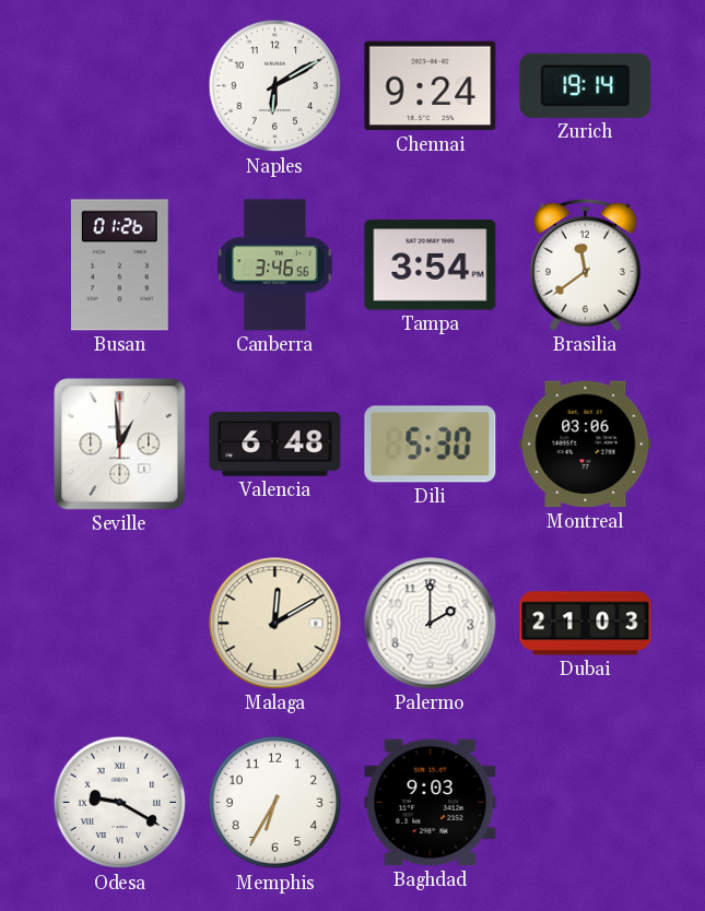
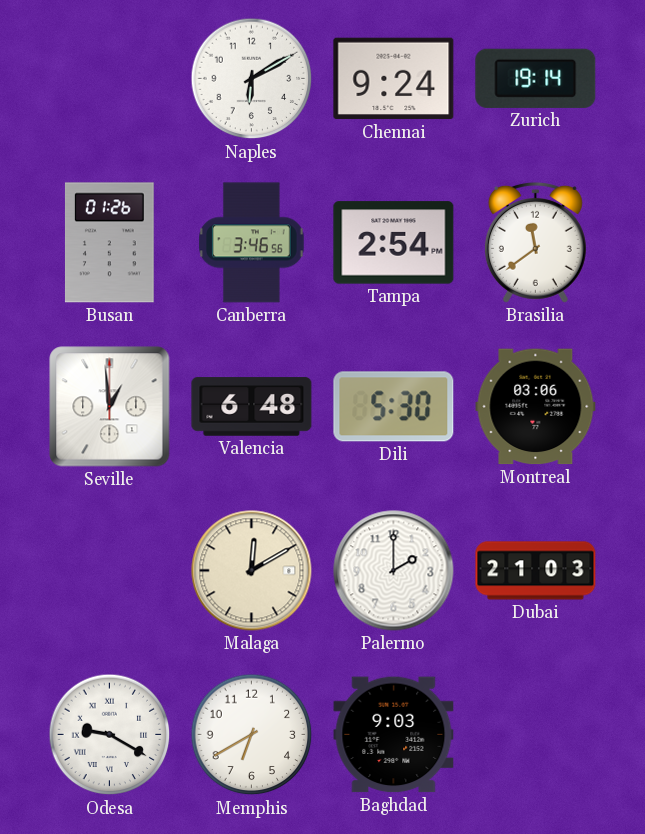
Tampa: 3:54 -> 2:54
Memphis: 6:35 -> 6:40
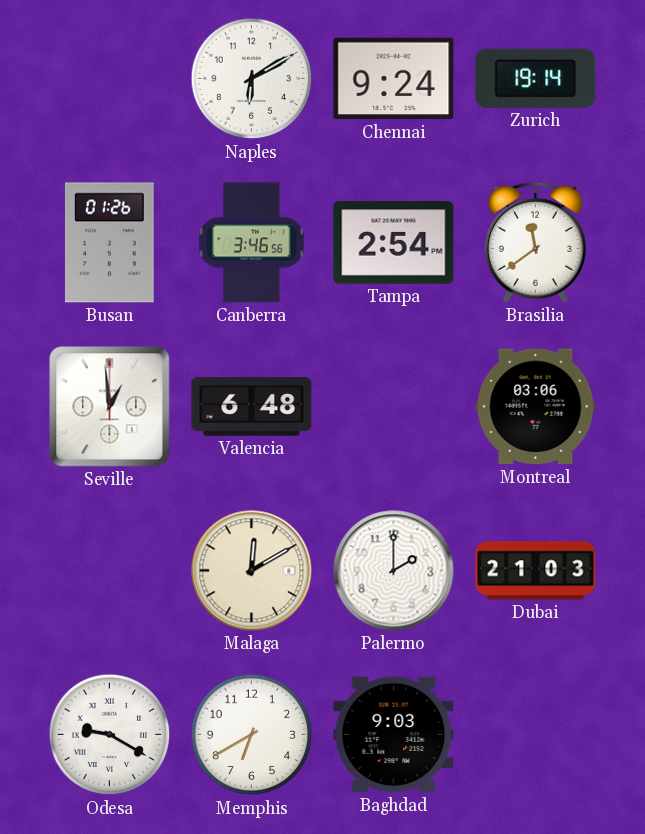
Dili: 5:30 -> none
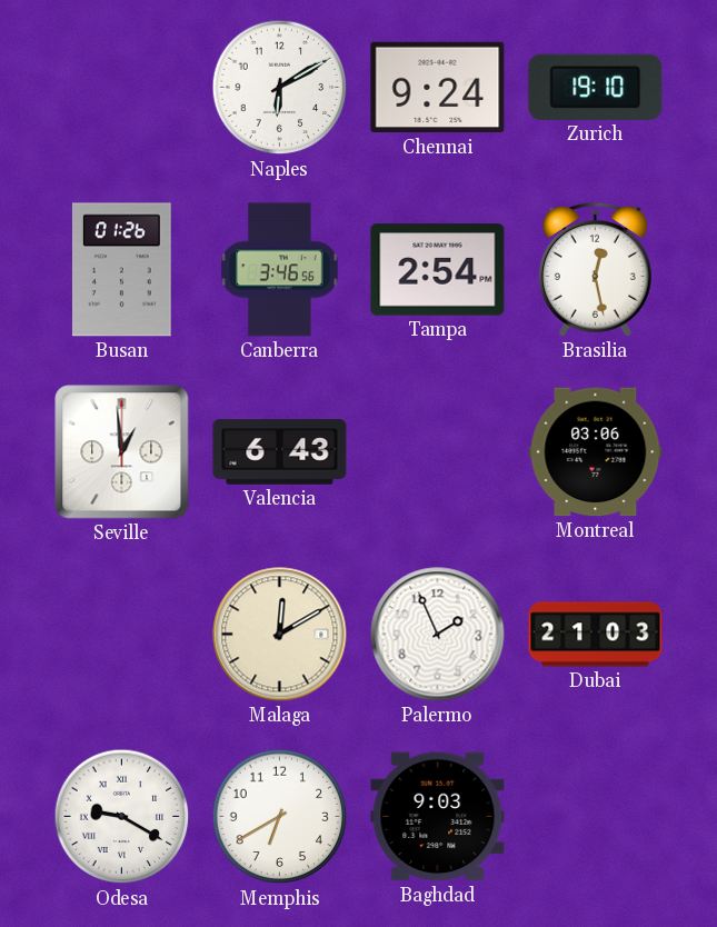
Zurich: 19:14 -> 19:10
Brasilia: 11:39 -> 12:28
Valencia: 6:48 -> 6:43
Palermo: 2:00 -> 1:56
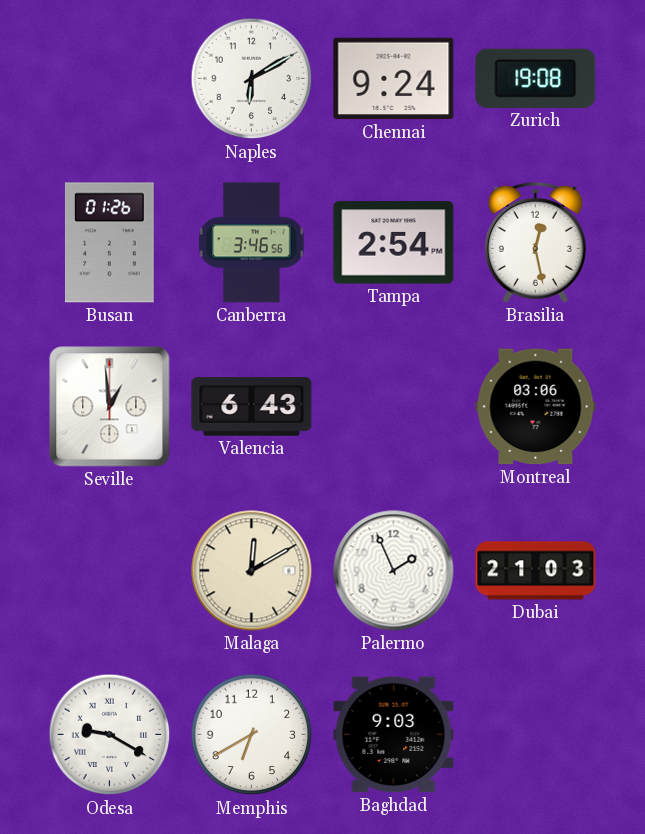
Zurich: 19:10 -> 19:08
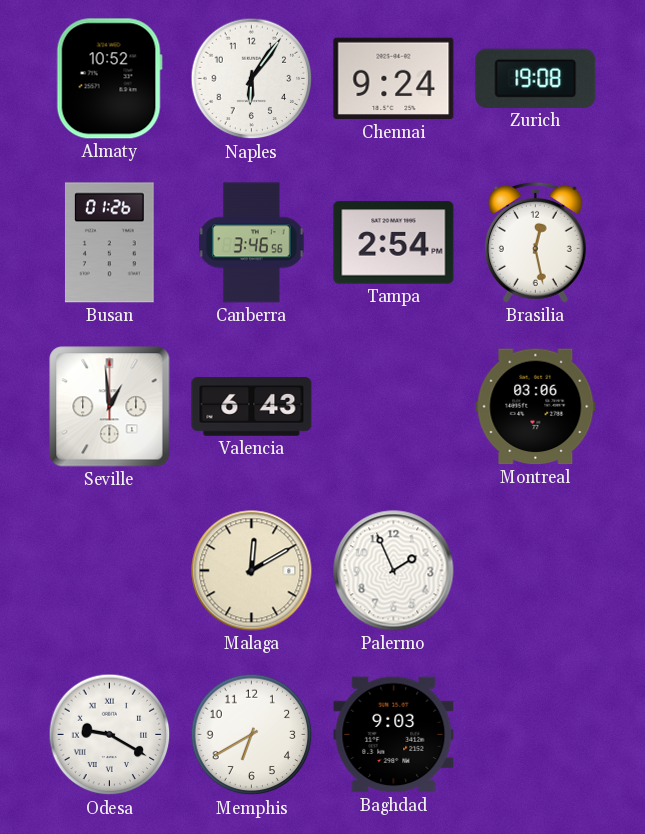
Almaty: none -> 10:52
Naples: 6:10 -> 6:06
Dubai: 21:03 -> none
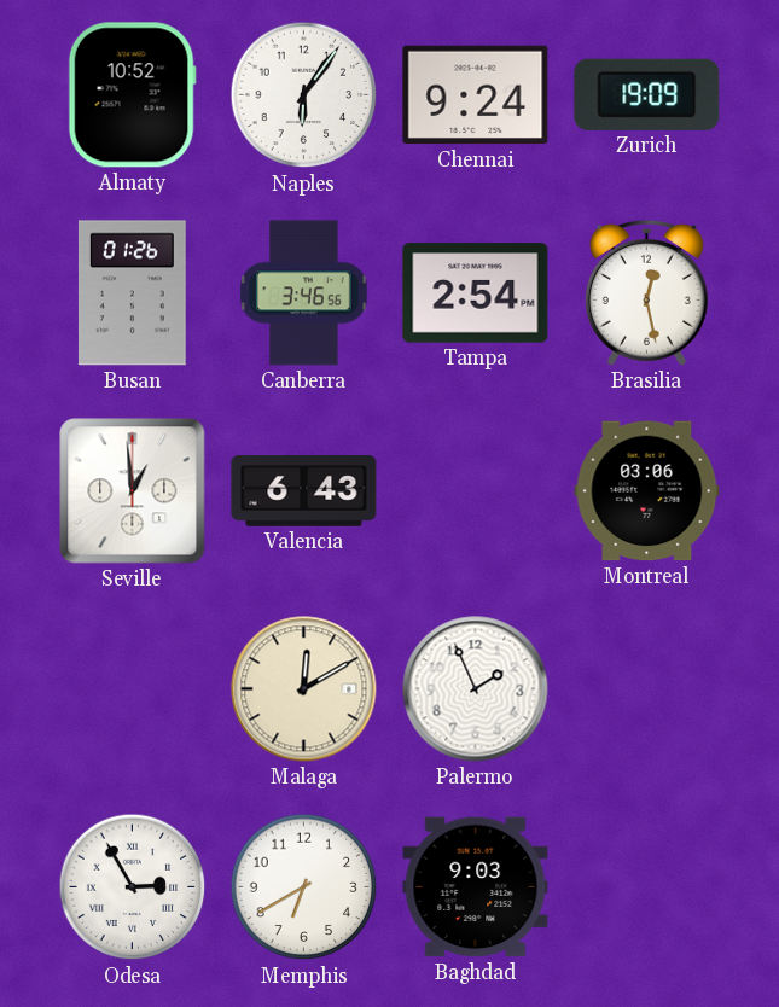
Zurich: 19:08 -> 19:09
Odesa: 9:20 -> 2:55
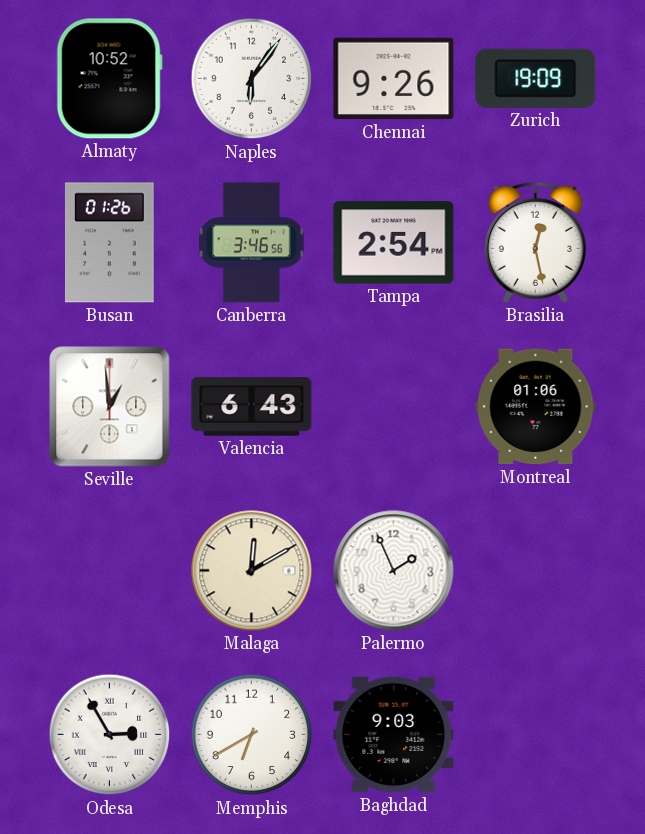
Chennai: 9:24 -> 9:26
Montreal: 03:06 -> 01:06
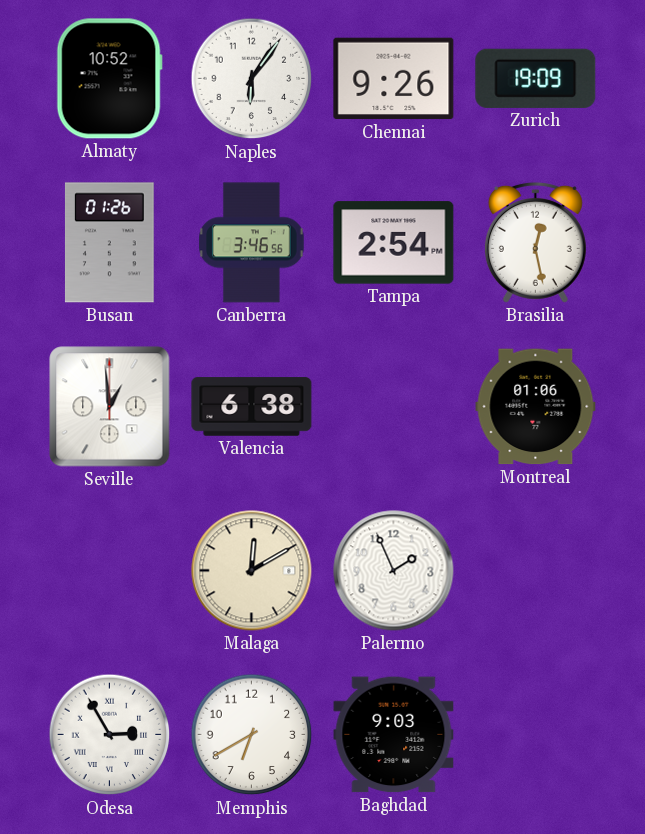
Valencia: 6:43 -> 6:38
